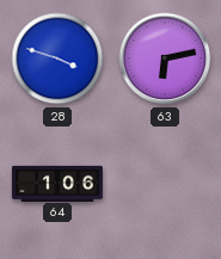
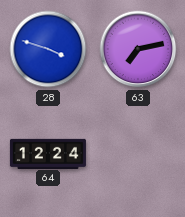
63: 6:13 -> 7:13
64: 1:06 -> 12:24
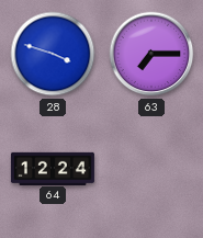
63: 7:13 -> 7:15
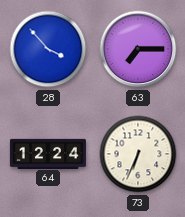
28: 3:48 -> 3:53
73: none -> 6:34
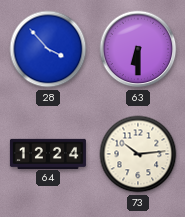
63: 7:15 -> 6:30
73: 6:34 -> 10:14
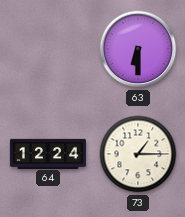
28: 3:53 -> none
73: 10:14 -> 1:15
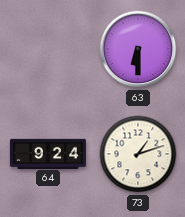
64: 12:24 -> 9:24
73: 1:15 -> 1:12
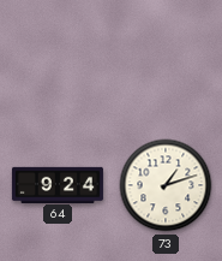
63: 6:30 -> none
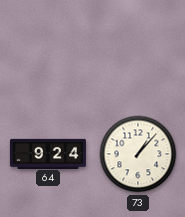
73: 1:12 -> 1:07
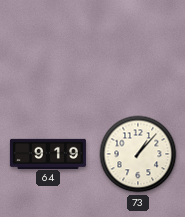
64: 9:24 -> 9:19
